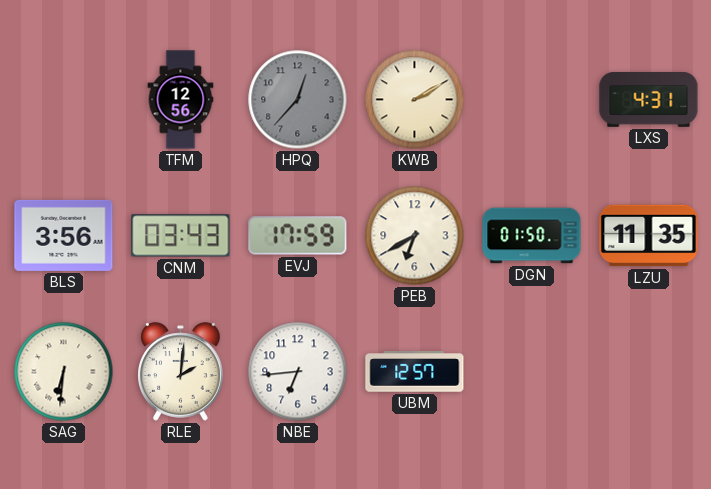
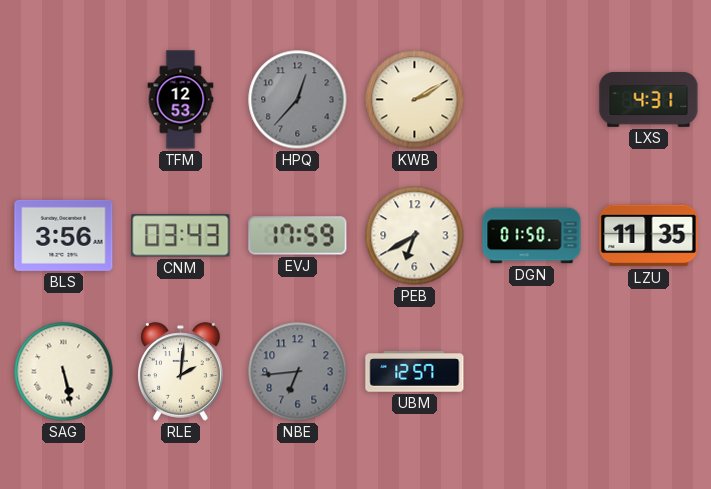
TFM: 12:56 -> 12:53
SAG: 6:31 -> 5:28
NBE dial: white -> grey
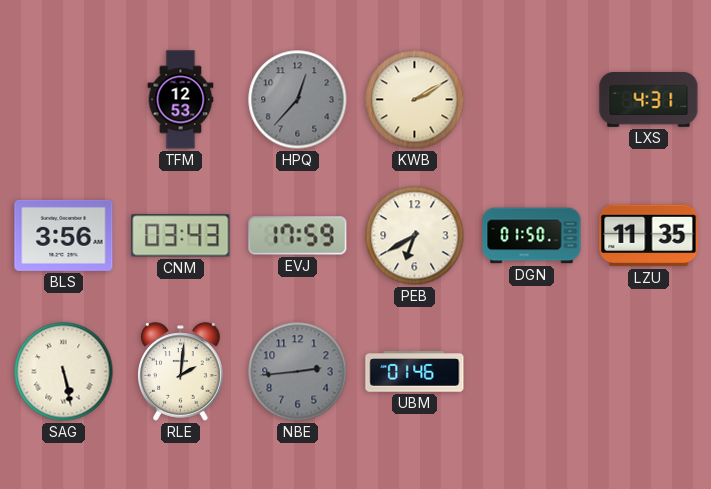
NBE: 6:44 -> 2:44
UBM: 12:57 -> 01:46
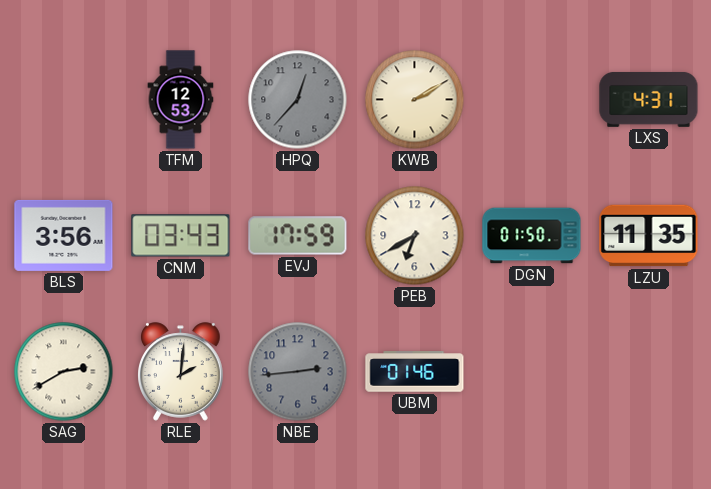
SAG: 5:28 -> 2:40
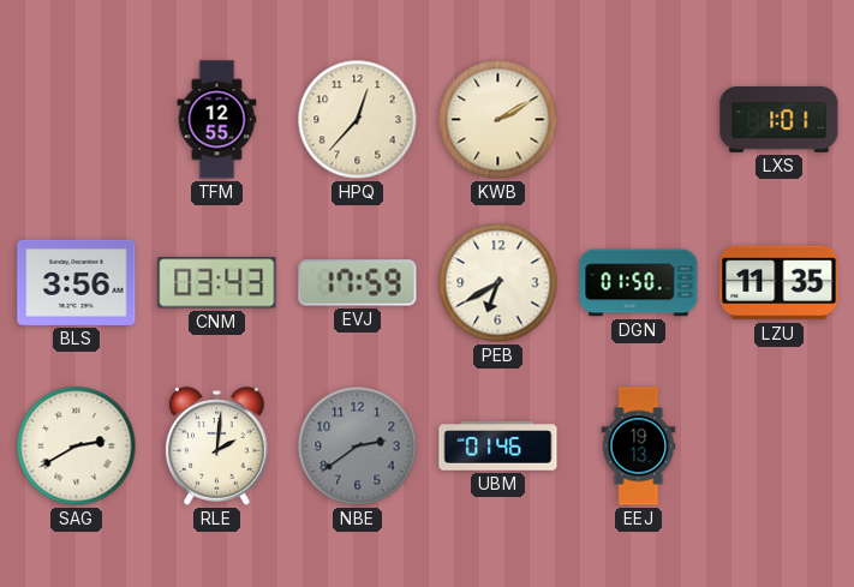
TFM: 12:53 -> 12:55
HPQ dial: grey -> cream
LXS: 4:31 -> 1:01
NBE: 2:44 -> 2:39
EEJ: none -> 19:13
